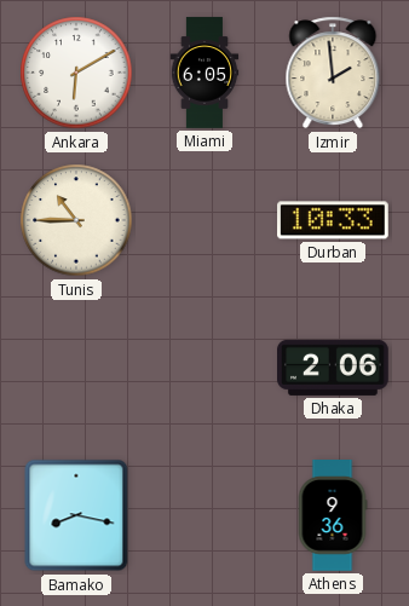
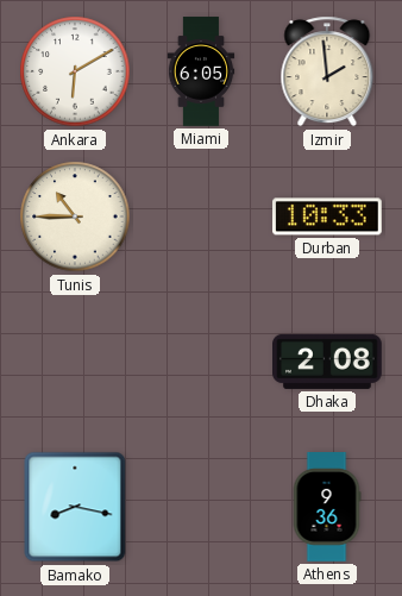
Dhaka: 2:06 -> 2:08
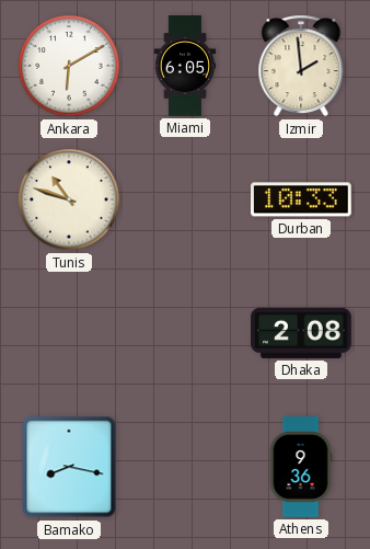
Tunis: 10:45 -> 10:48
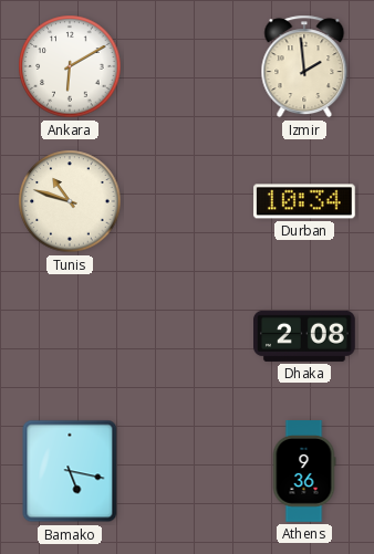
Miami: 6:05 -> none
Durban: 10:33 -> 10:34
Bamako: 8:17 -> 5:17
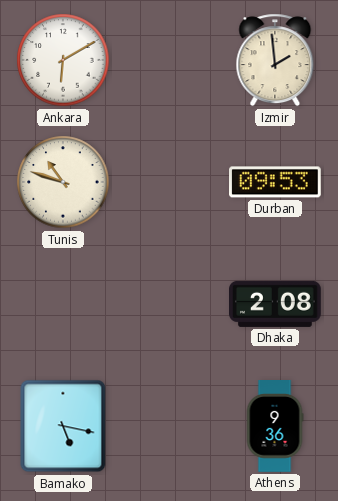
Durban: 10:34 -> 09:53
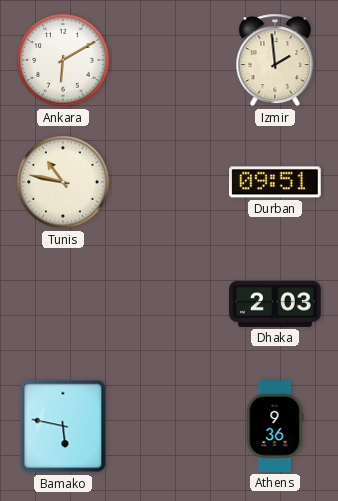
Tunis: 10:48 -> 10:47
Durban: 09:53 -> 09:51
Dhaka: 2:08 -> 2:03
Bamako: 5:17 -> 5:47
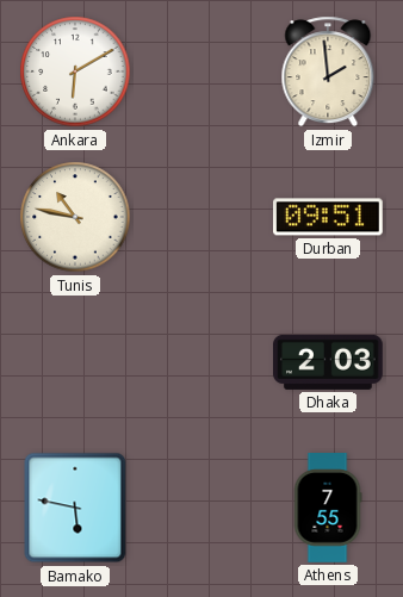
Athens: 9:36 -> 7:55
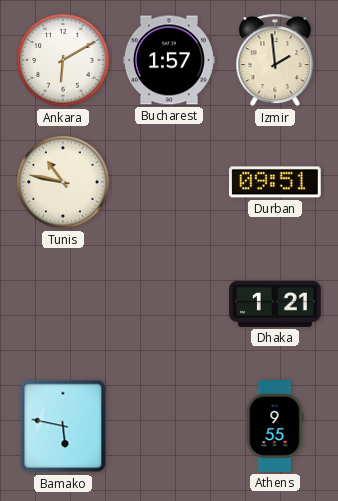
Bucharest: none -> 1:57
Dhaka: 2:03 -> 1:21
Athens: 7:55 -> 9:55
